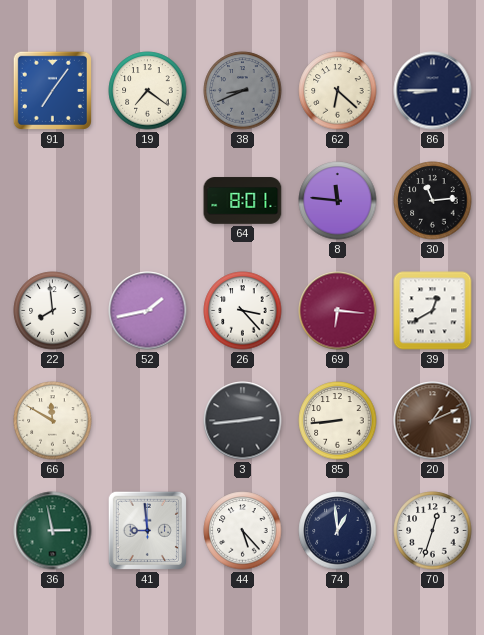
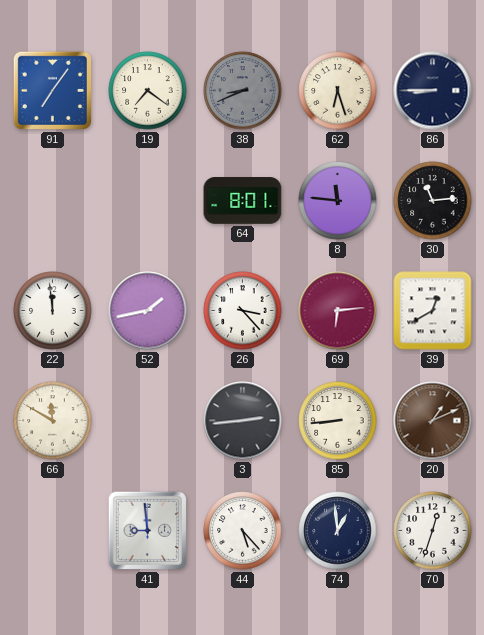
62: 6:22 -> 6:27
22: 7:59 -> 11:59
69: 6:16 -> 6:14
36: 2:58 -> none
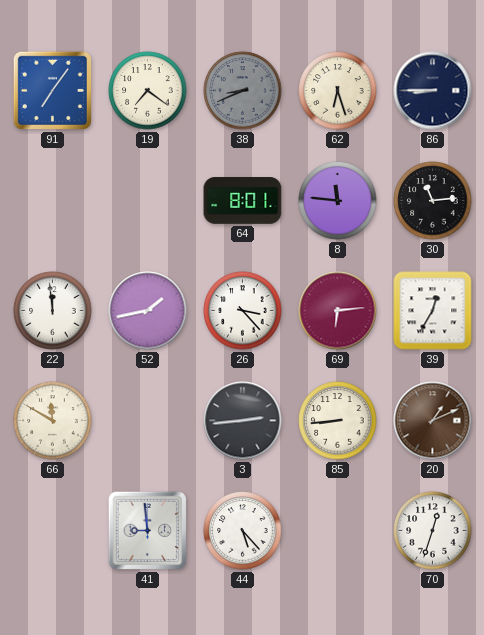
39: 12:40 -> 12:35
74: 12:59 -> none
